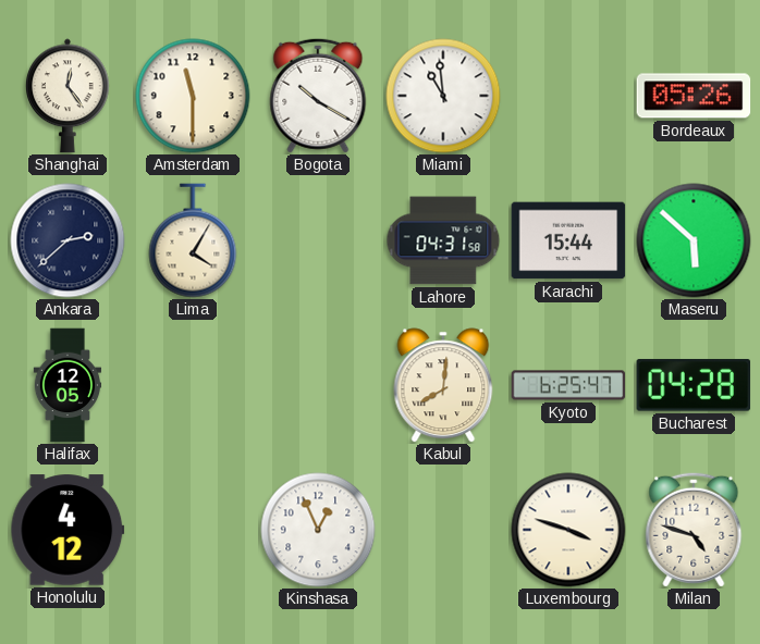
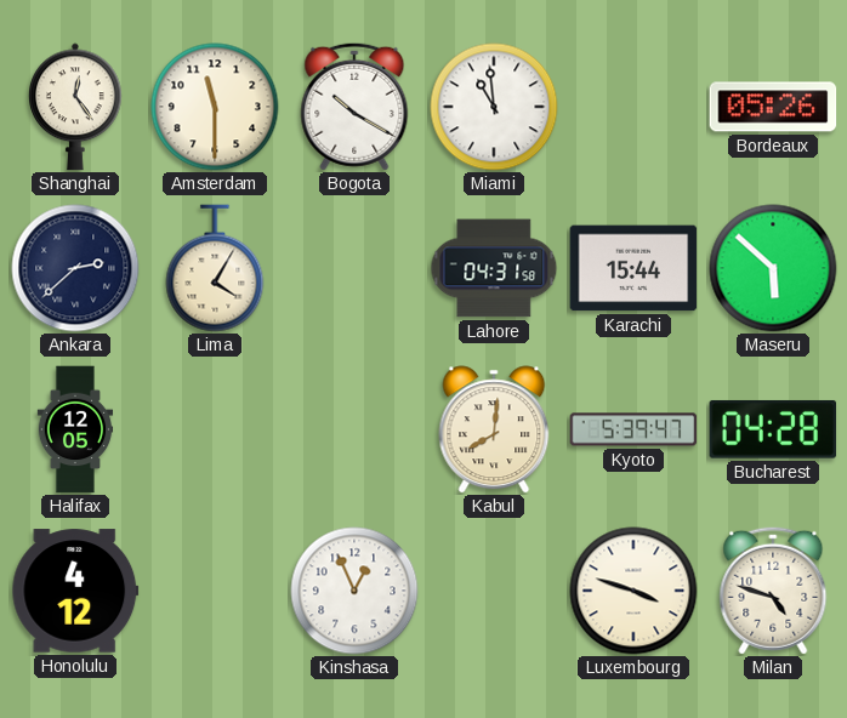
Kyoto: 6:25 -> 5:39
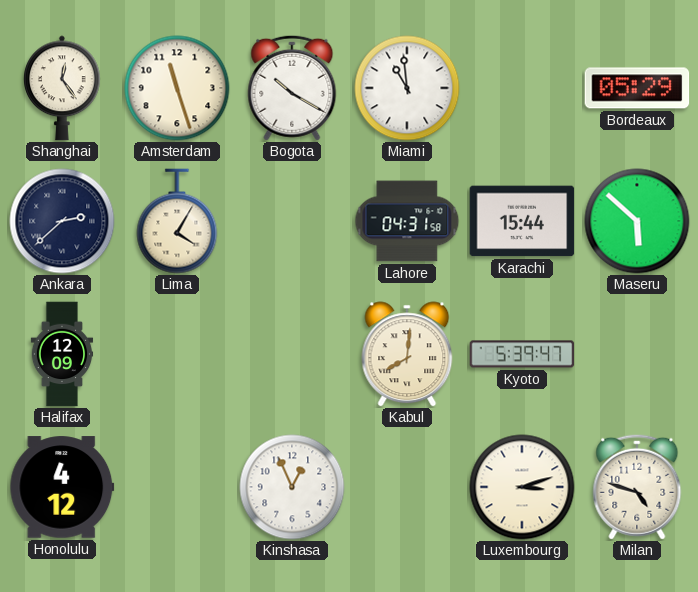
Amsterdam: 11:30 -> 11:27
Bordeaux: 05:26 -> 05:29
Halifax: 12:05 -> 12:09
Bucharest: 04:28 -> none
Luxembourg: 3:48 -> 3:12
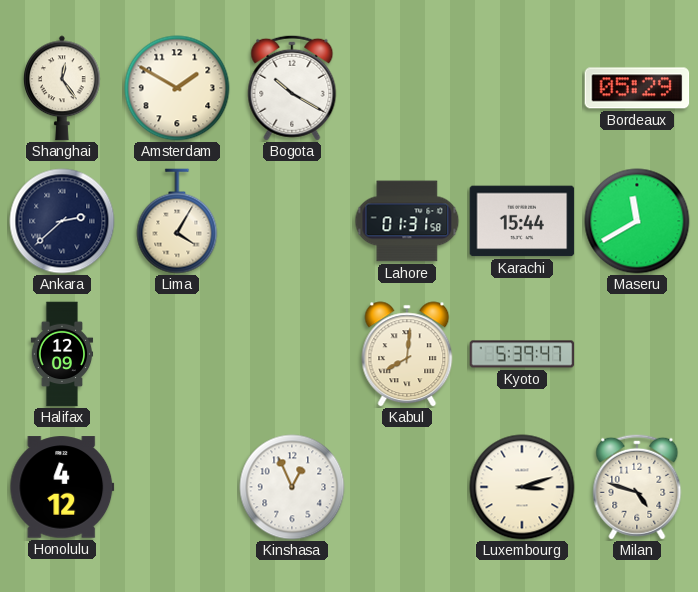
Amsterdam: 11:27 -> 1:50
Miami: 10:59 -> none
Lahore: 04:31 -> 01:31
Maseru: 5:52 -> 11:40
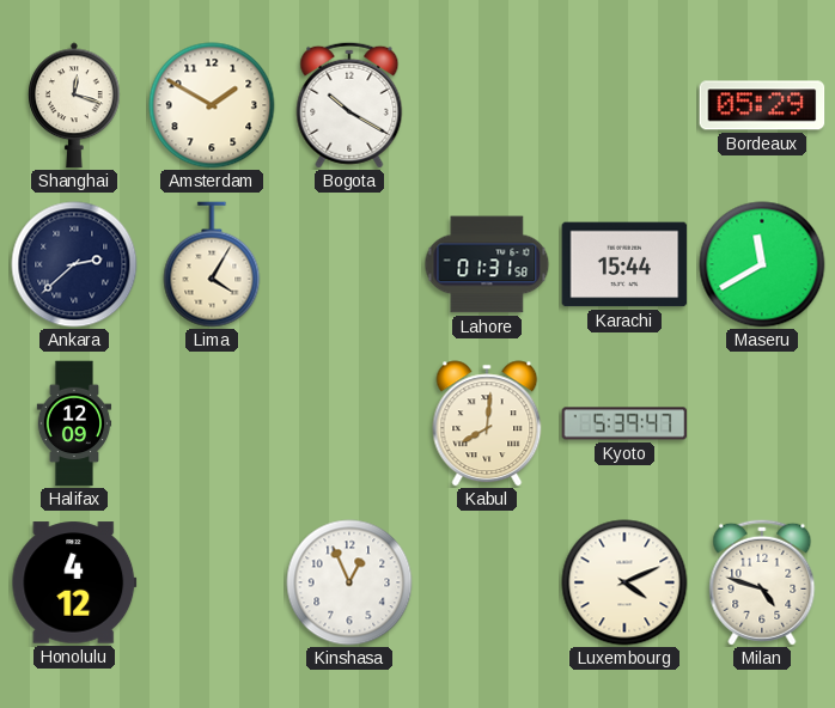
Shanghai: 12:24 -> 12:18
Luxembourg: 3:12 -> 4:11
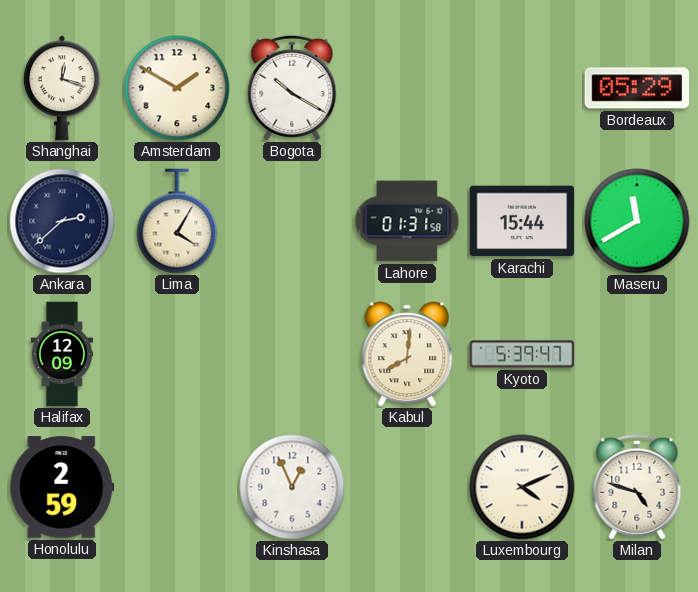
Honolulu: 4:12 -> 2:59
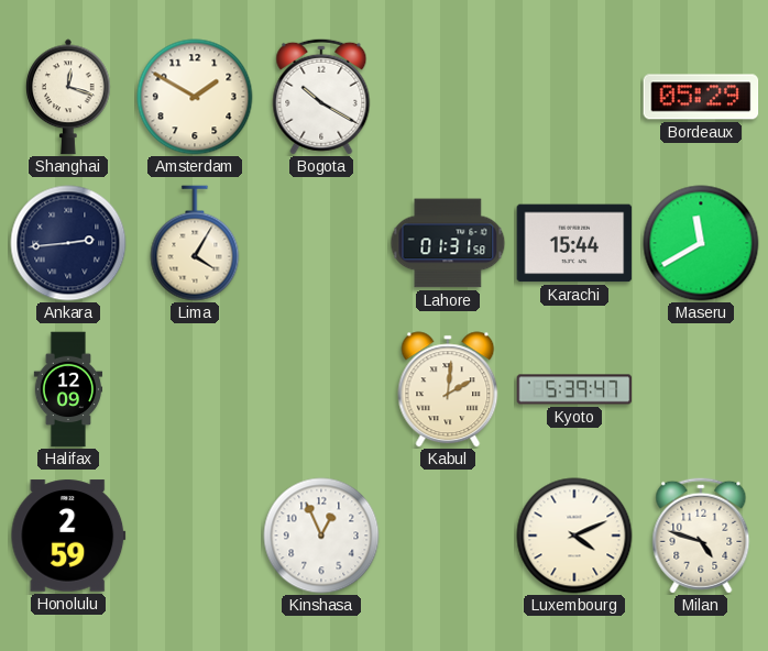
Ankara: 2:38 -> 2:44
Kabul: 8:01 -> 2:01
